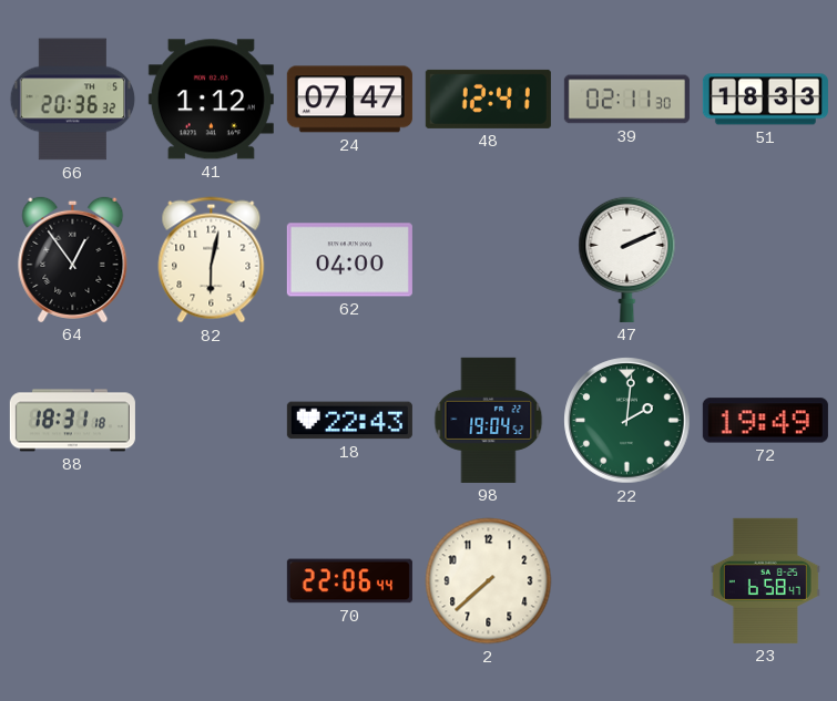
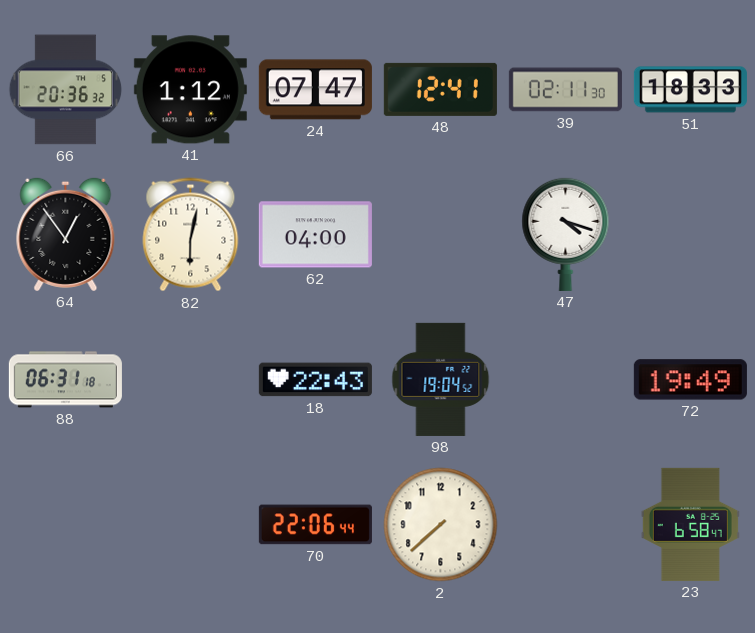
47: 2:11 -> 4:18
88: 18:31 -> 06:31
22: 2:01 -> none
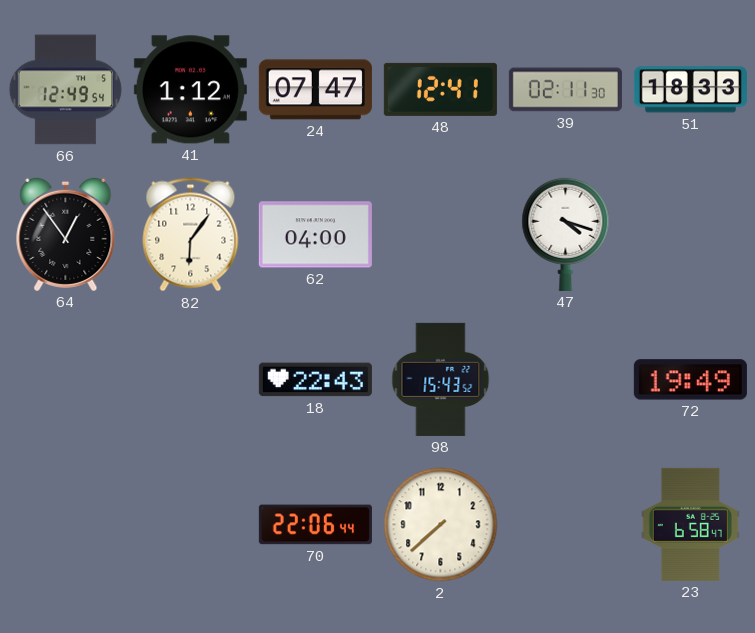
66: 20:36 -> 12:49
82: 6:02 -> 6:06
88: 06:31 -> none
98: 19:04 -> 15:43
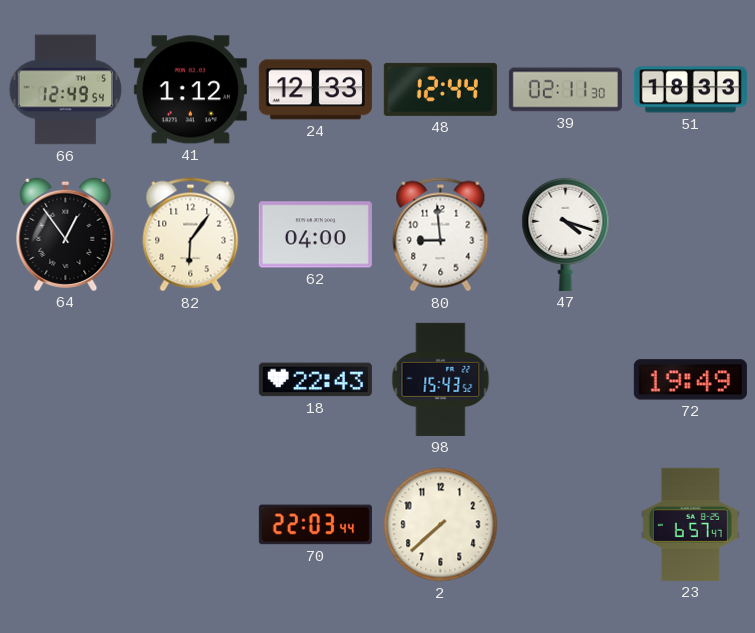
24: 07:47 -> 12:33
48: 12:41 -> 12:44
80: none -> 8:59
70: 22:06 -> 22:03
23: 6:58 -> 6:57
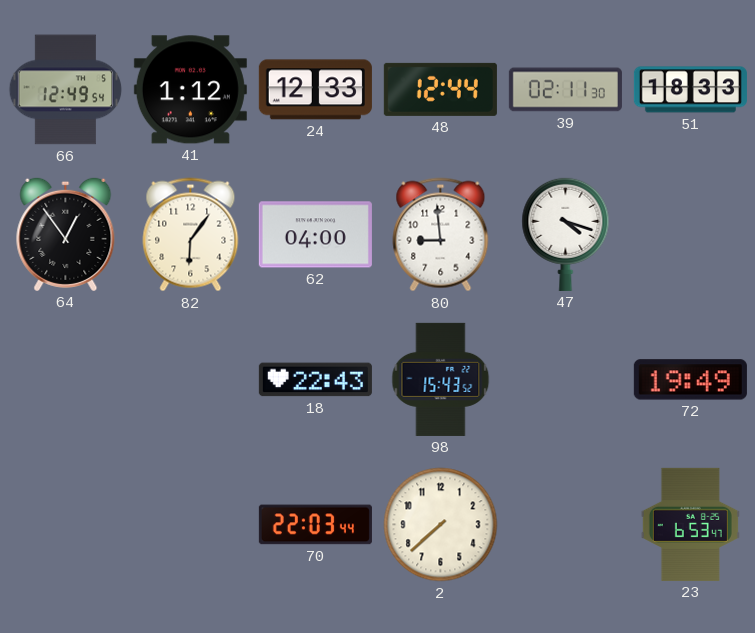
23: 6:57 -> 6:53
